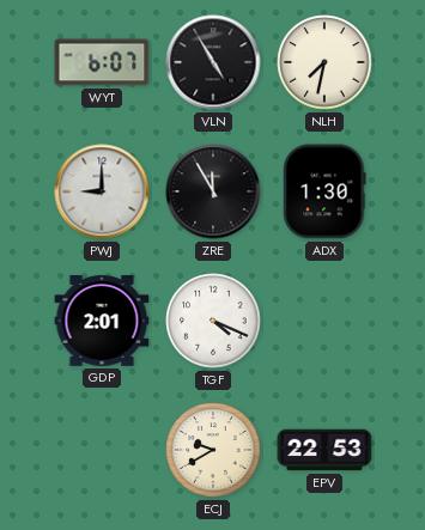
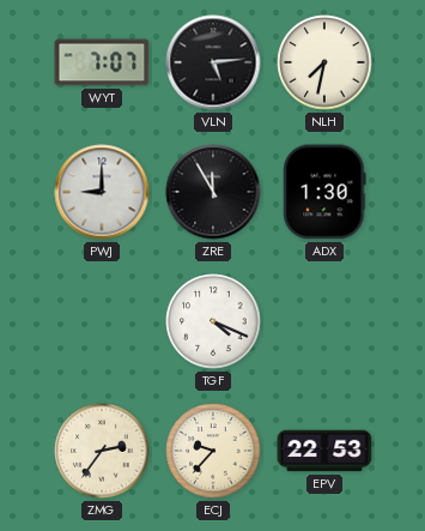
WYT: 6:07 -> 7:07
VLN: 4:55 -> 5:14
GDP: 2:01 -> none
ZMG: none -> 2:36
ECJ: 9:40 -> 9:37
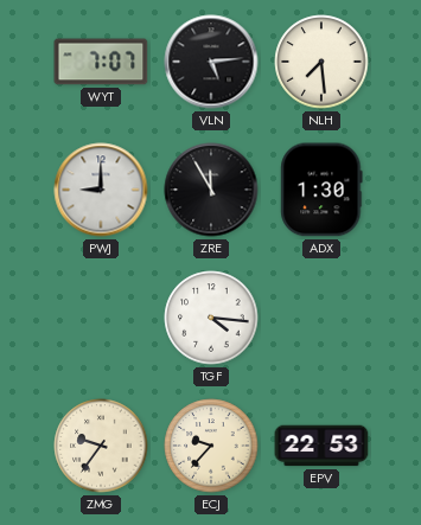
NLH: 7:32 -> 7:29
TGF: 4:19 -> 4:16
ZMG: 2:36 -> 9:36
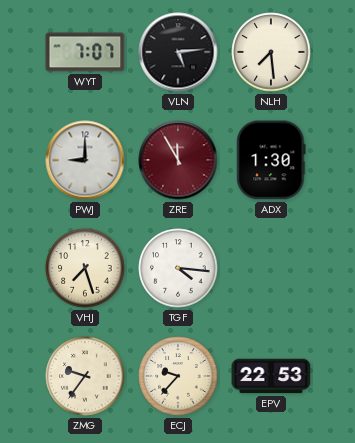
ZRE dial: black -> burgundy
VHJ: none -> 7:27
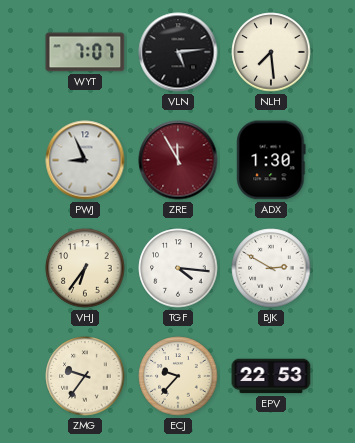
PWJ: 9:00 -> 8:56
VHJ: 7:27 -> 6:36
BJK: none -> 2:50
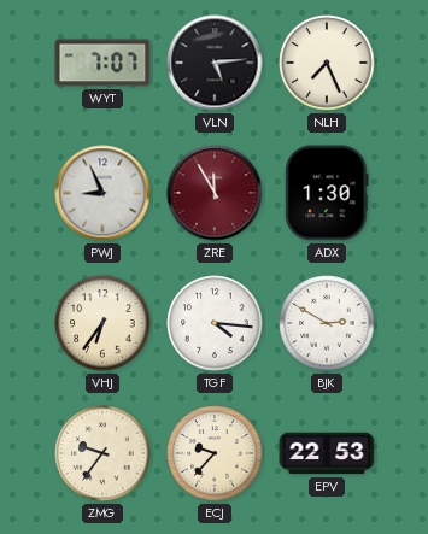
NLH: 7:29 -> 7:26
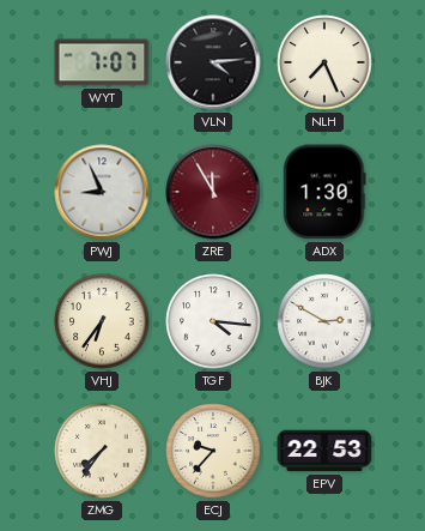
VLN: 5:14 -> 4:14
ZMG: 9:36 -> 7:36
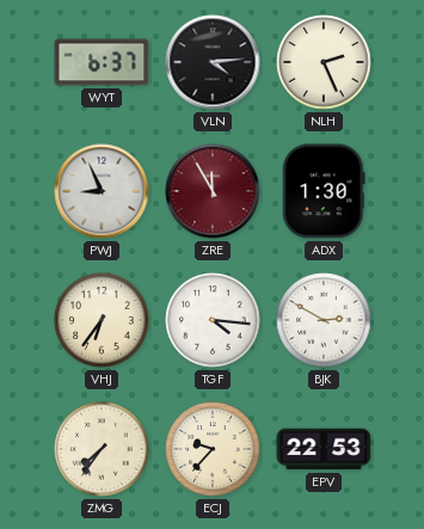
WYT: 7:07 -> 6:37
NLH: 7:26 -> 2:26
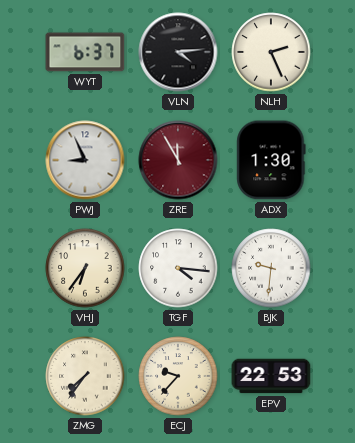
BJK: 2:50 -> 9:31
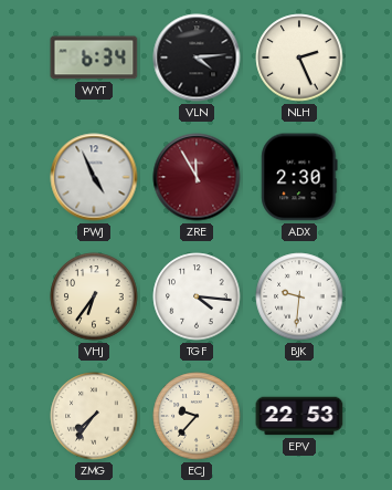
WYT: 6:37 -> 6:34
PWJ: 8:56 -> 4:56
ADX: 1:30 -> 2:30
